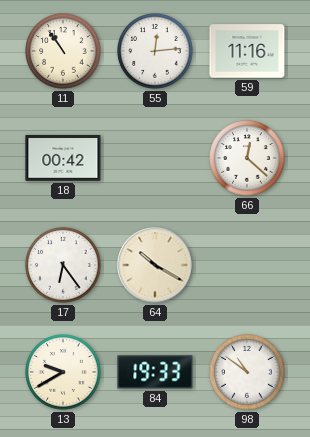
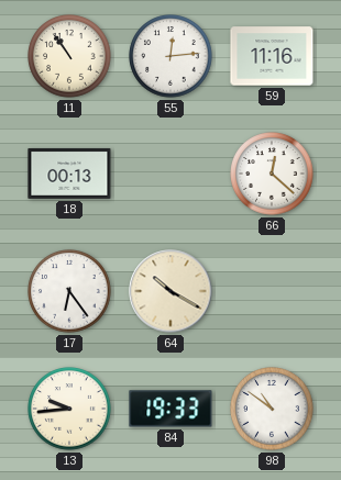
18: 00:42 -> 00:13
13: 9:40 -> 9:44
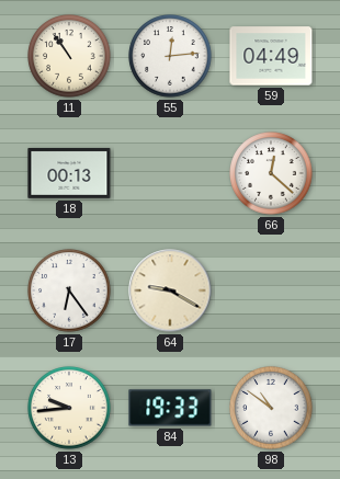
59: 11:16 -> 04:49
64: 10:20 -> 9:20
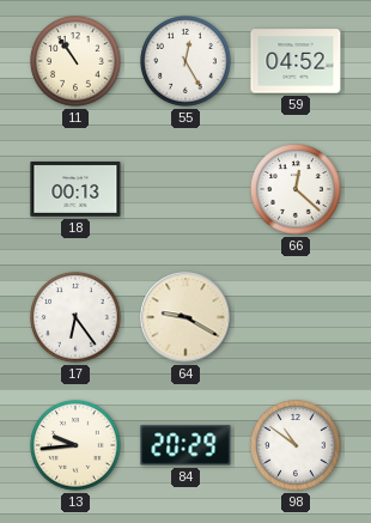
55: 12:14 -> 12:25
59: 04:49 -> 04:52
84: 19:33 -> 20:29
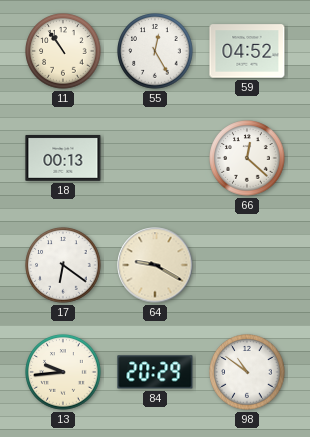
17: 6:24 -> 6:21
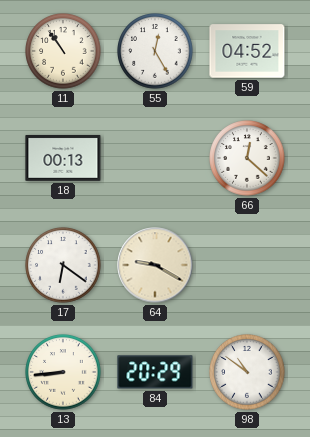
13: 9:44 -> 8:44
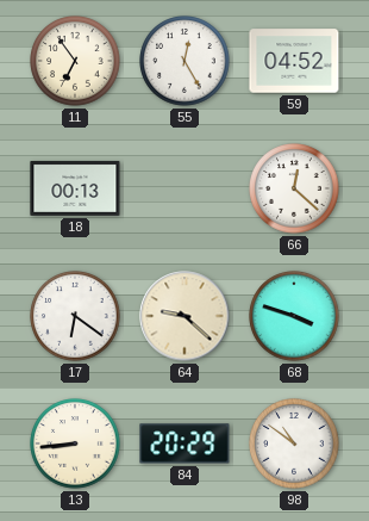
11: 10:54 -> 6:54
64: 9:20 -> 9:22
68: none -> 3:48
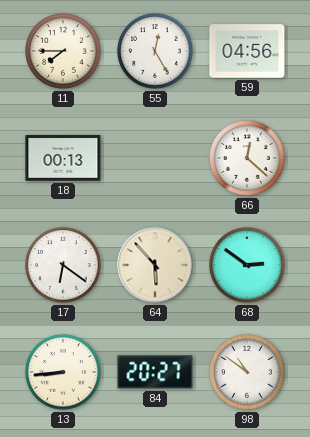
11: 6:54 -> 7:45
59: 04:52 -> 04:56
64: 9:22 -> 5:53
68: 3:48 -> 2:51
84: 20:29 -> 20:27
